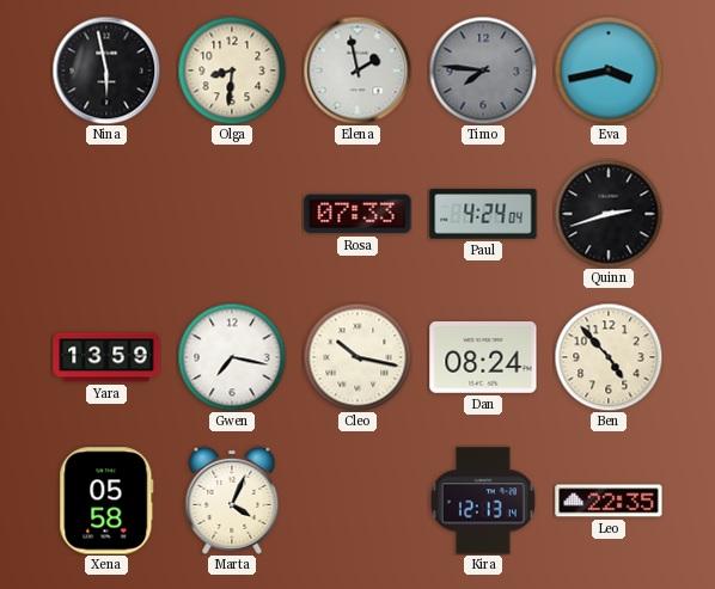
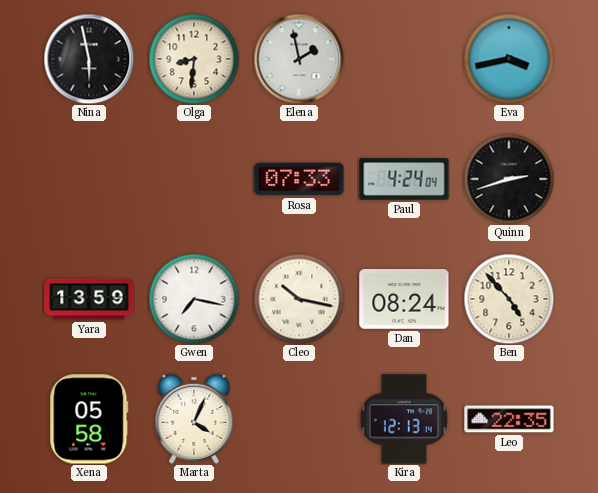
Timo: 7:46 -> none
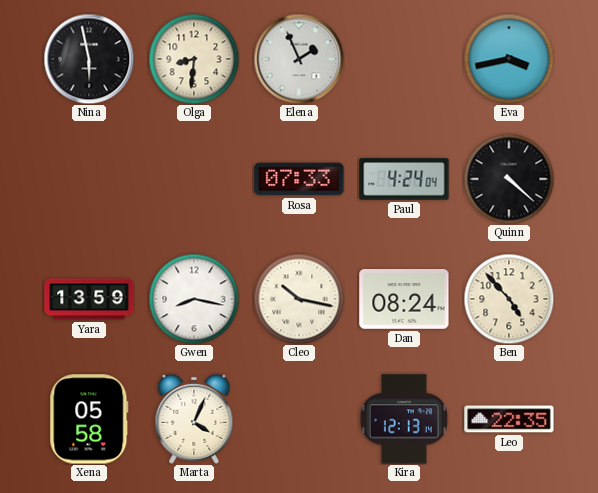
Elena: 1:58 -> 1:56
Quinn: 2:42 -> 4:22
Gwen: 7:17 -> 8:17
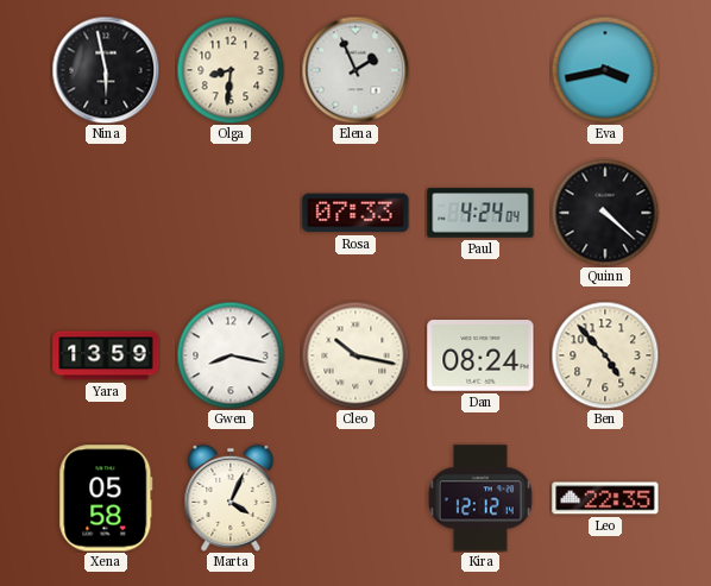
Kira: 12:13 -> 12:12
